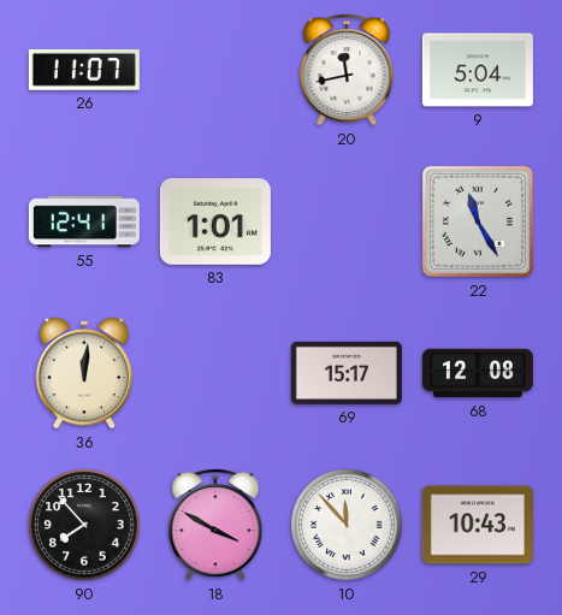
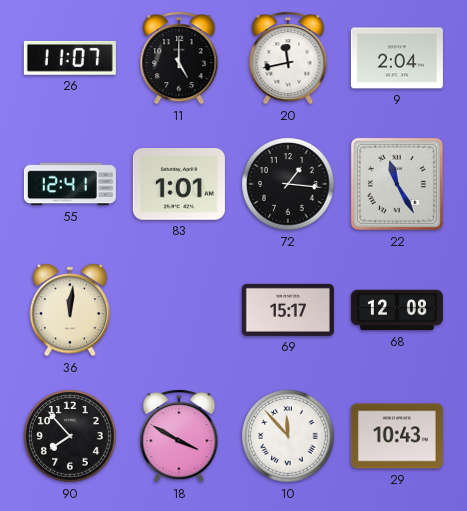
11: none -> 5:00
9: 5:04 -> 2:04
72: none -> 1:16
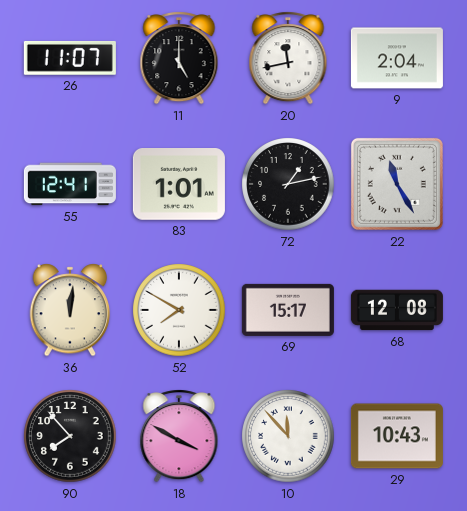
72: 1:16 -> 1:13
52: none -> 7:50
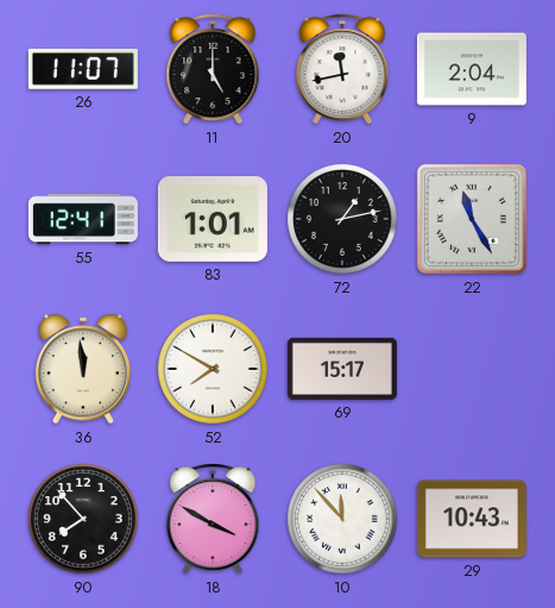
36: 12:01 -> 11:59
68: 12:08 -> none
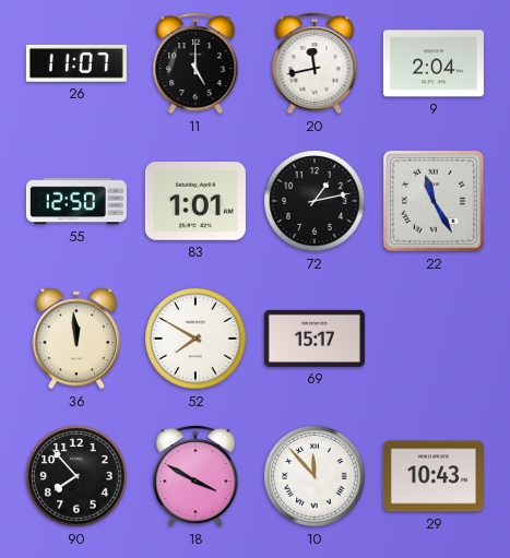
55: 12:41 -> 12:50
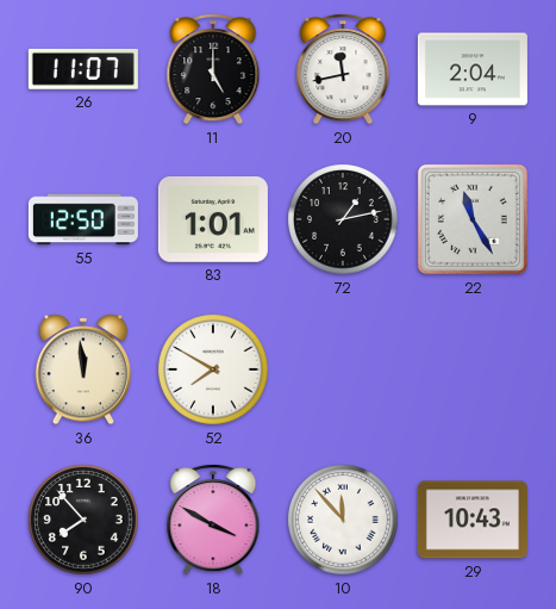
69: 15:17 -> none
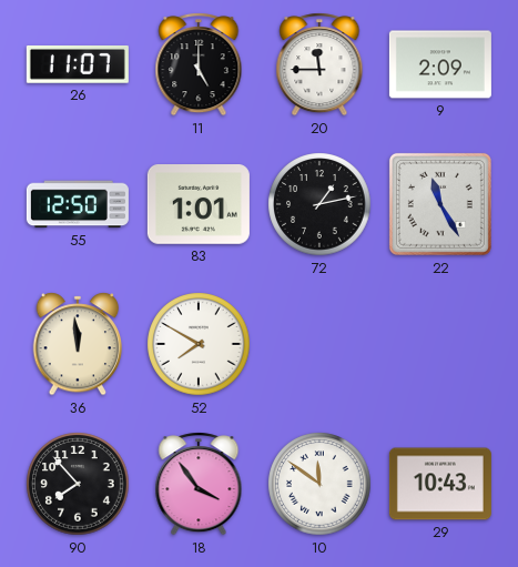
20: 11:43 -> 11:45
9: 2:04 -> 2:09
18: 3:50 -> 3:54
10: 11:53 -> 11:51
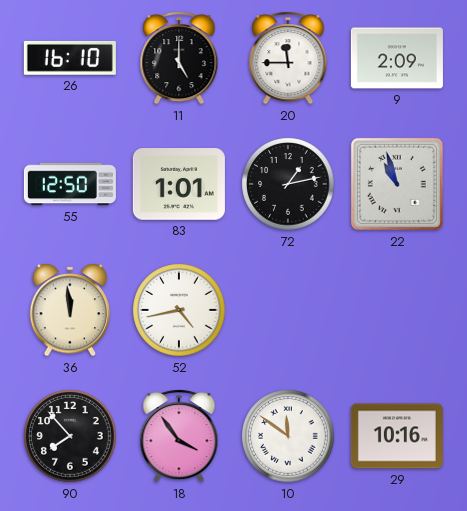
26: 11:07 -> 16:10
22: 11:25 -> 10:57
52: 7:50 -> 4:43
29: 10:43 -> 10:16
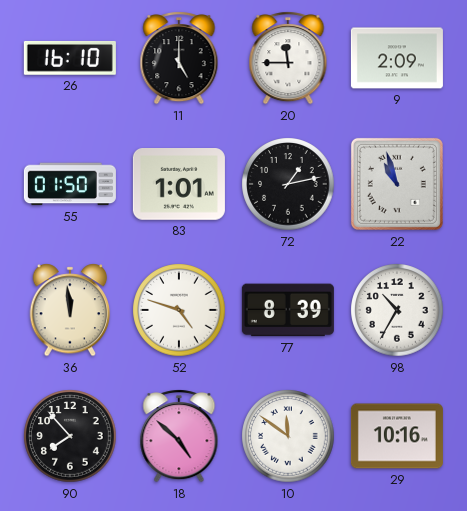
55: 12:50 -> 01:50
52: 4:43 -> 4:48
77: none -> 8:39
98: none -> 10:35
18: 3:54 -> 4:52
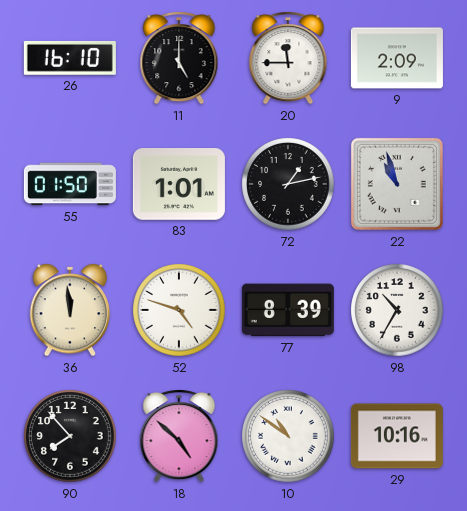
10: 11:51 -> 10:51
